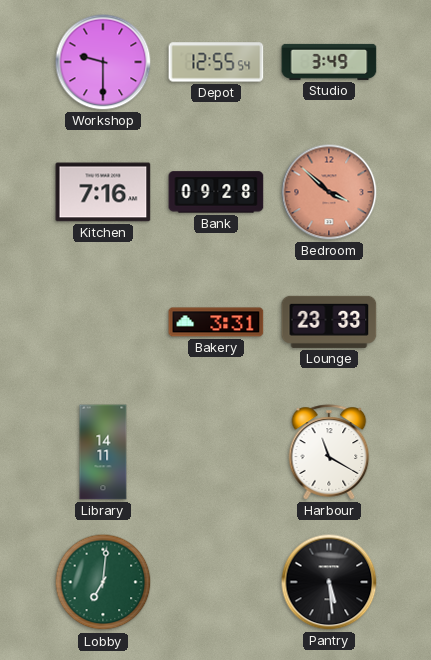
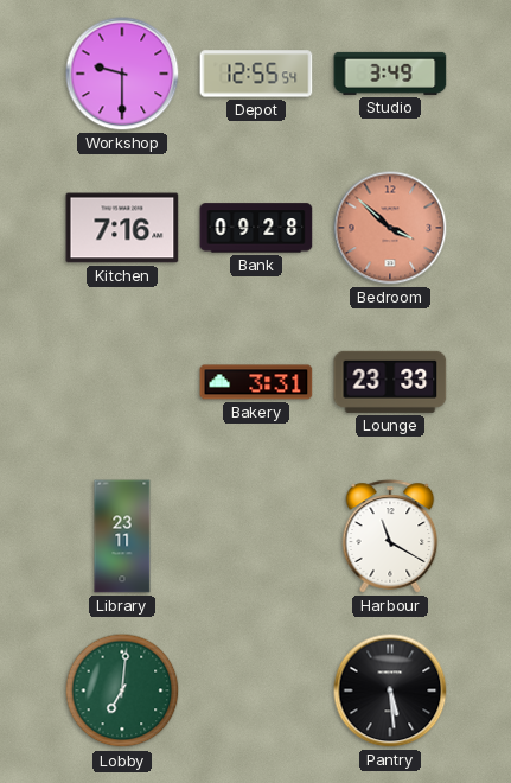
Library: 14:11 -> 23:11
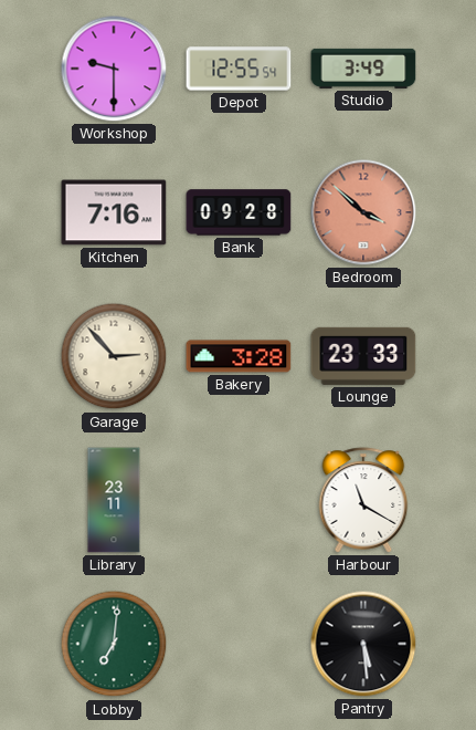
Garage: none -> 2:53
Bakery: 3:31 -> 3:28
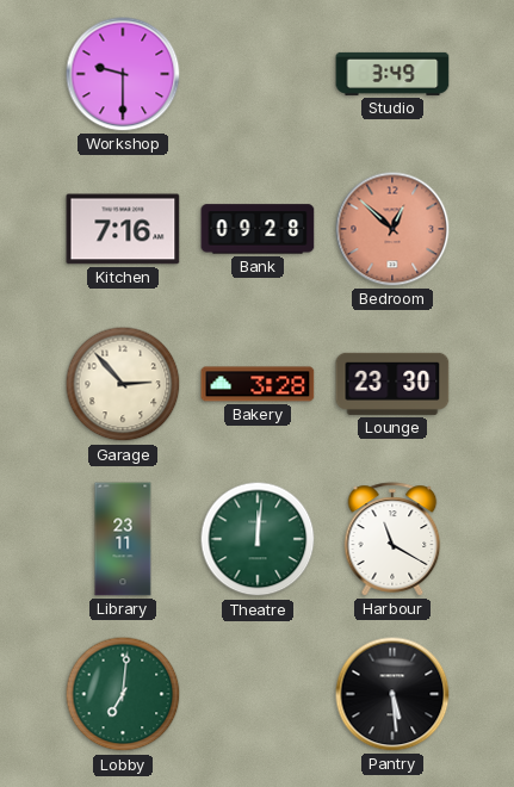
Depot: 12:55 -> none
Bedroom: 3:52 -> 12:52
Lounge: 23:33 -> 23:30
Theatre: none -> 12:01
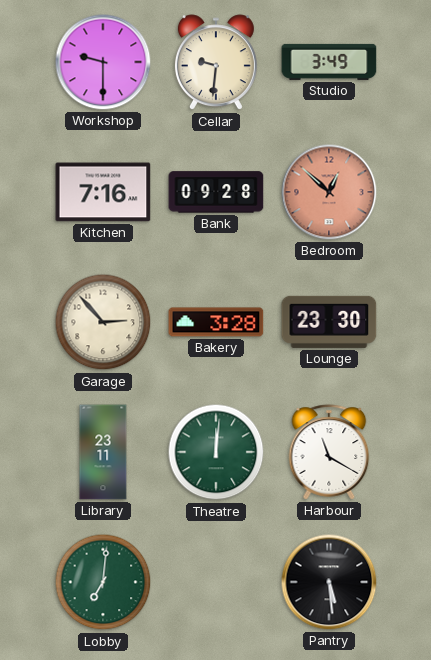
Cellar: none -> 9:31
